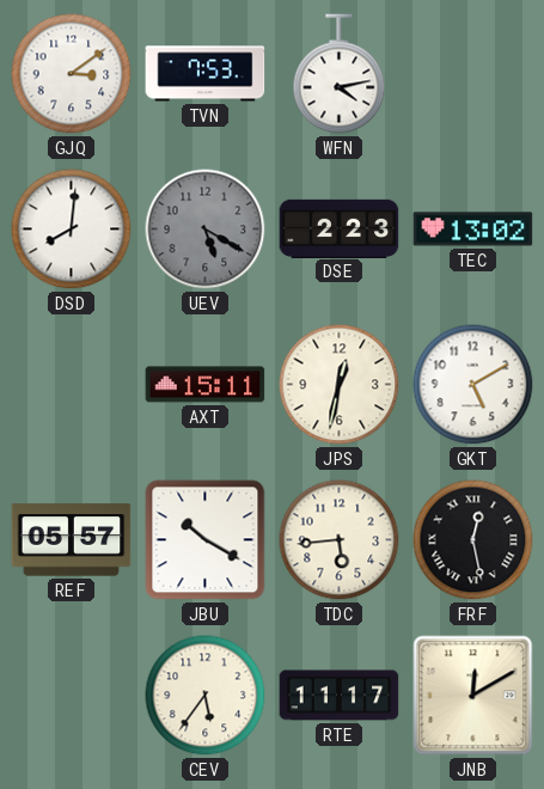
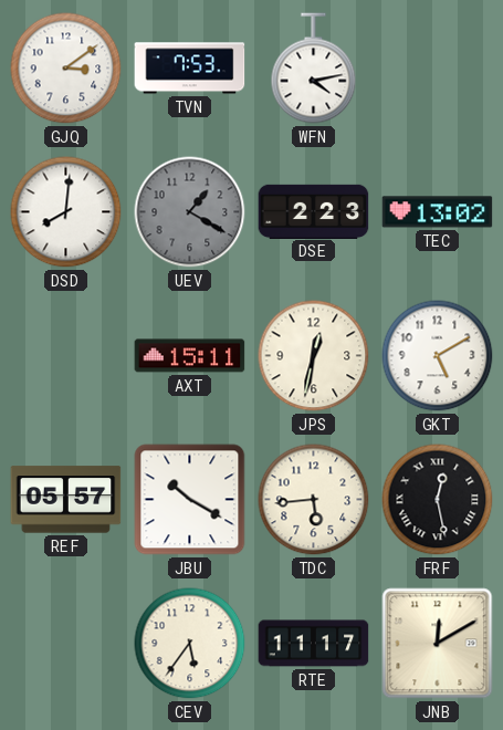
UEV: 5:20 -> 1:20
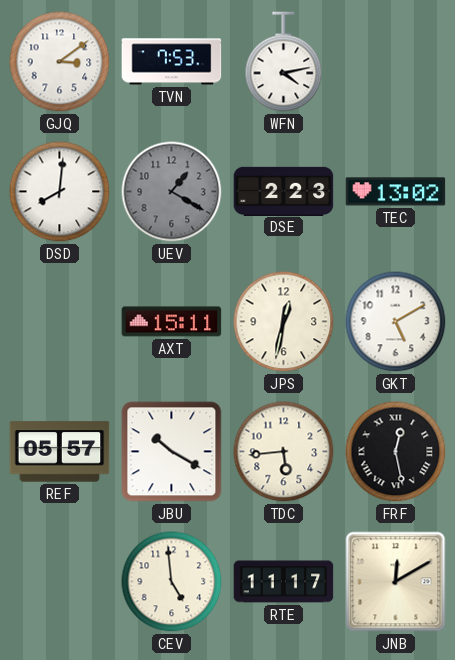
CEV: 5:36 -> 4:59
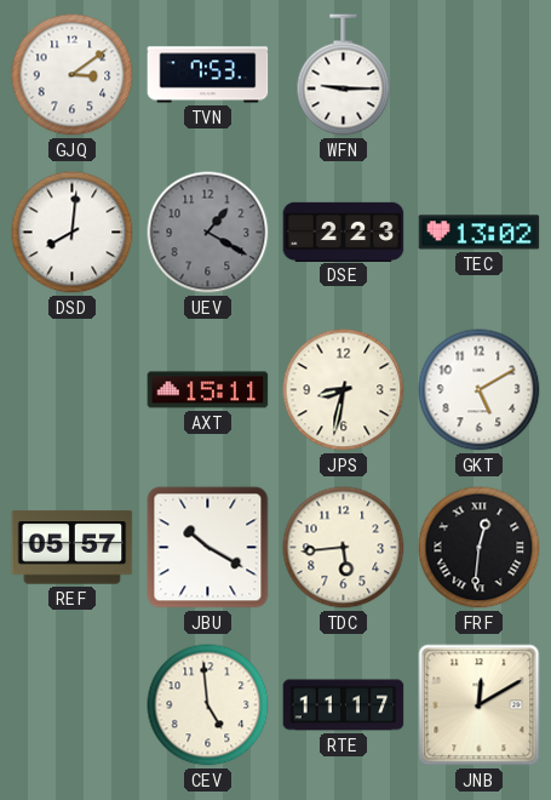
WFN: 4:13 -> 9:15
JPS: 12:32 -> 8:32
FRF: 12:28 -> 12:31
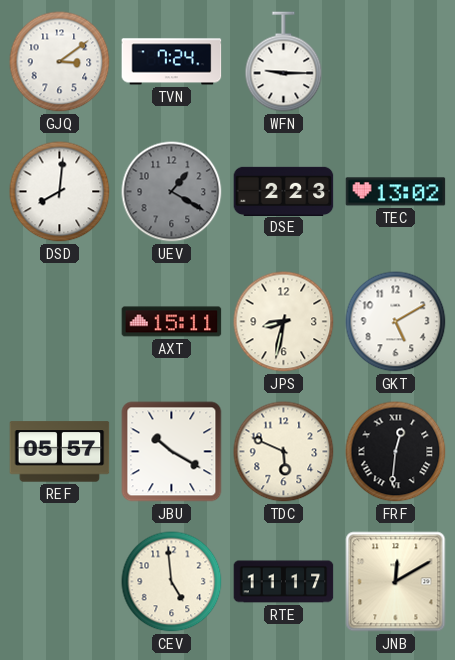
TVN: 7:53 -> 7:24
TDC: 5:44 -> 5:49
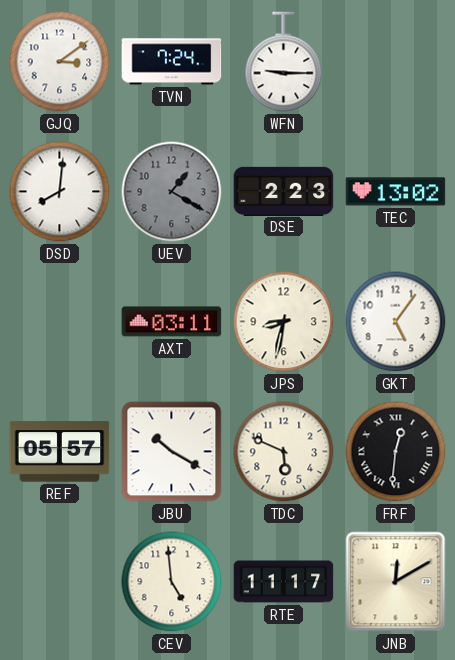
AXT: 15:11 -> 03:11
GKT: 5:10 -> 5:06
